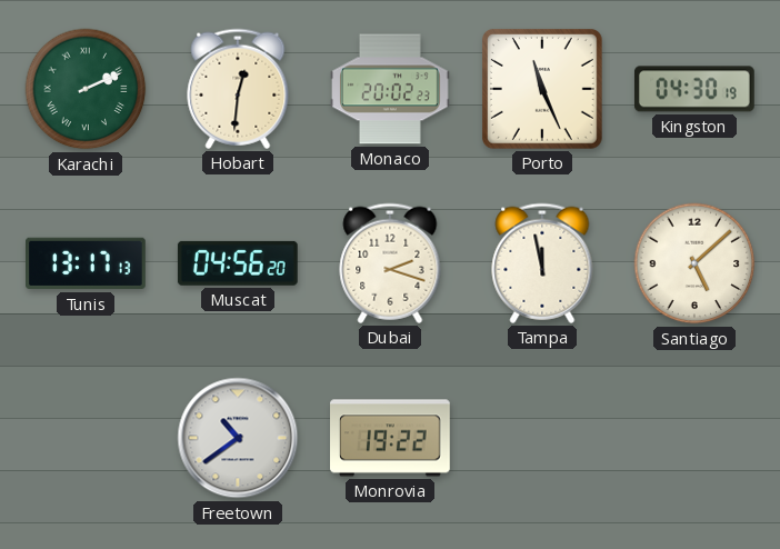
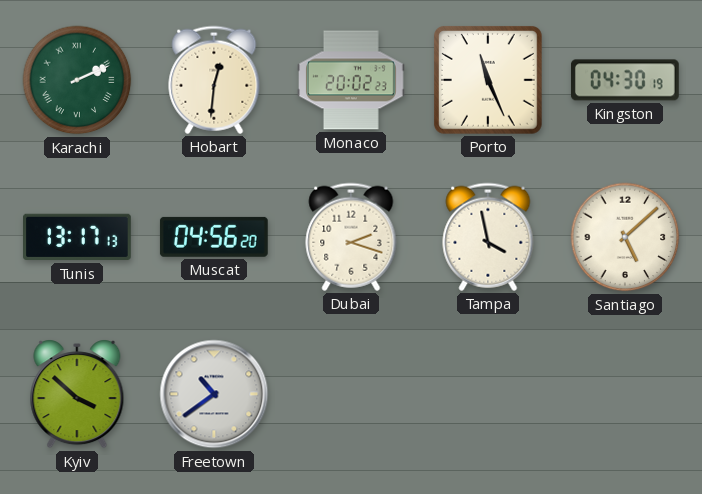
Tampa: 11:58 -> 3:58
Kyiv: none -> 3:52
Monrovia: 19:22 -> none
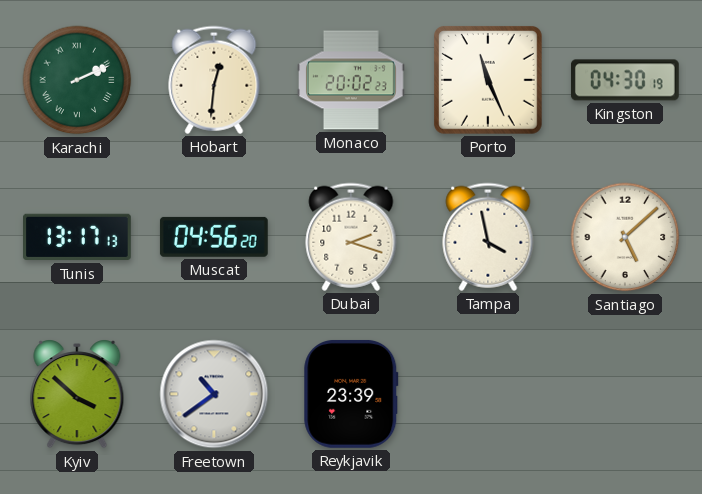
Reykjavik: none -> 23:39
